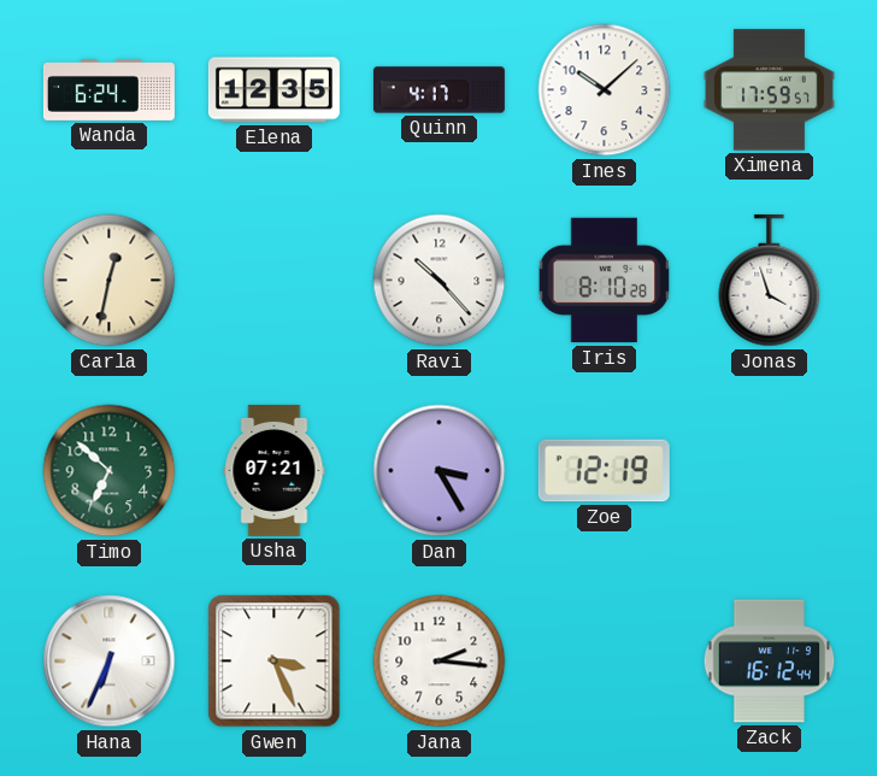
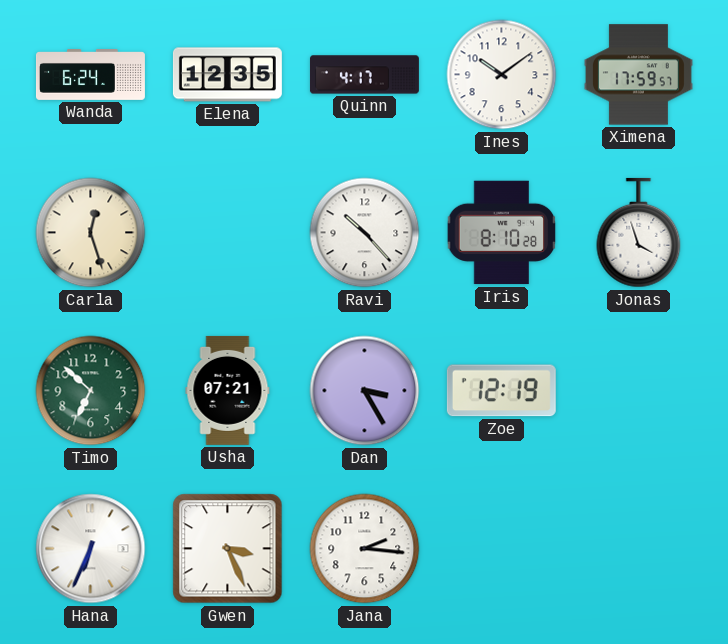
Ines: 10:08 -> 10:09
Carla: 12:32 -> 12:27
Zack: 16:12 -> none
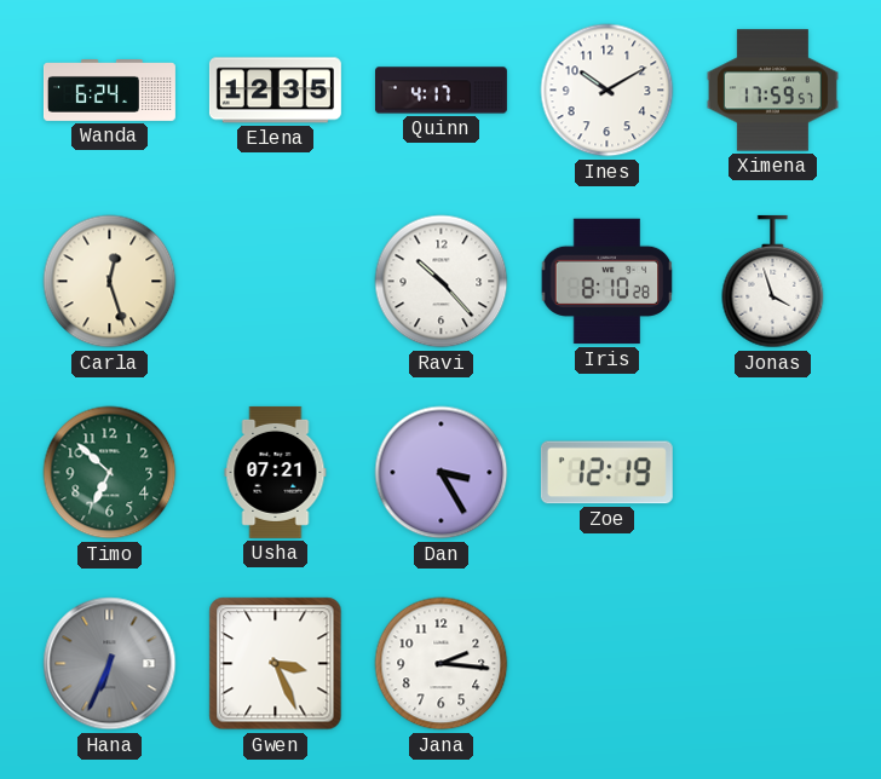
Ines: 10:09 -> 10:10
Hana dial: white -> grey
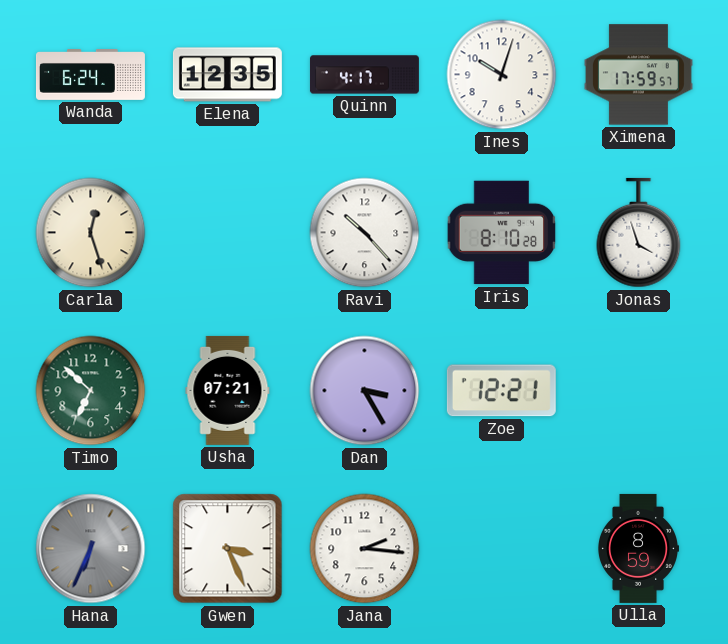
Ines: 10:10 -> 10:03
Zoe: 12:19 -> 12:21
Ulla: none -> 8:59
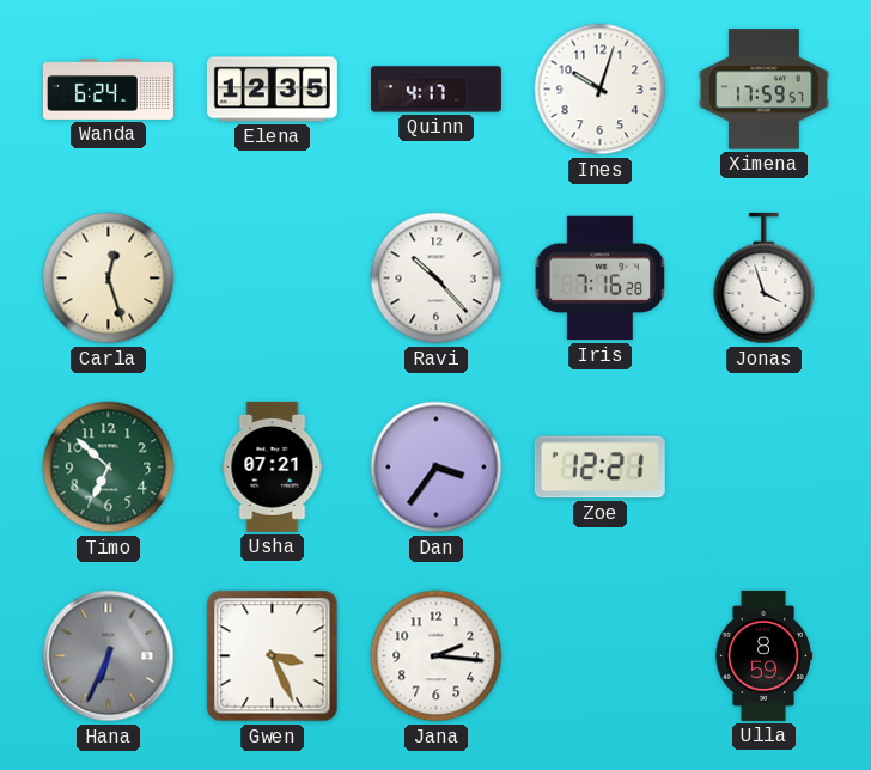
Iris: 8:10 -> 7:16
Dan: 3:25 -> 3:36
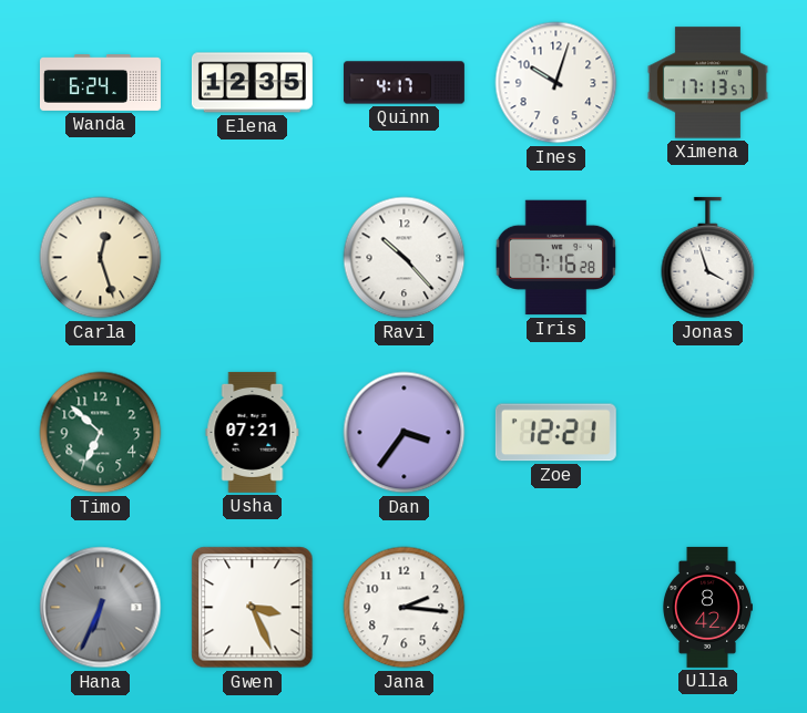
Ximena: 17:59 -> 17:13
Ulla: 8:59 -> 8:42
